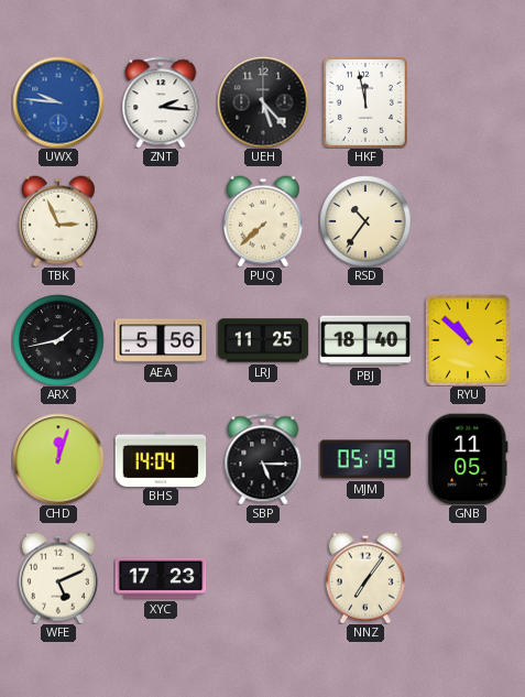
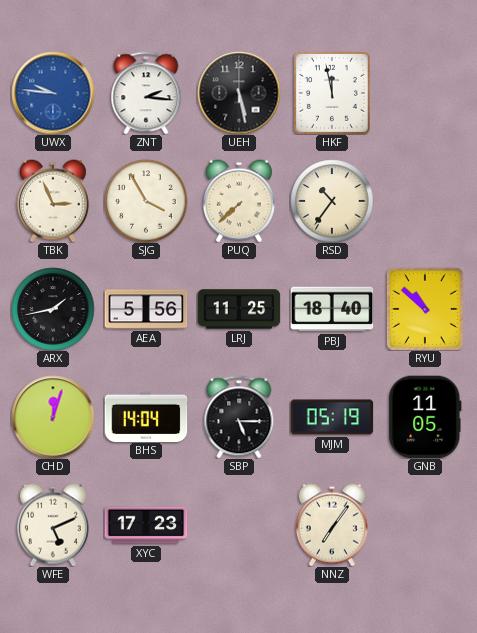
UEH: 5:23 -> 5:28
SJG: none -> 3:55
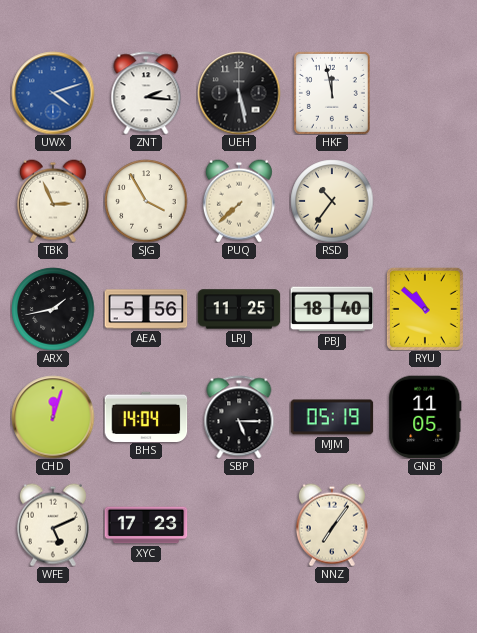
UWX: 9:46 -> 4:12
